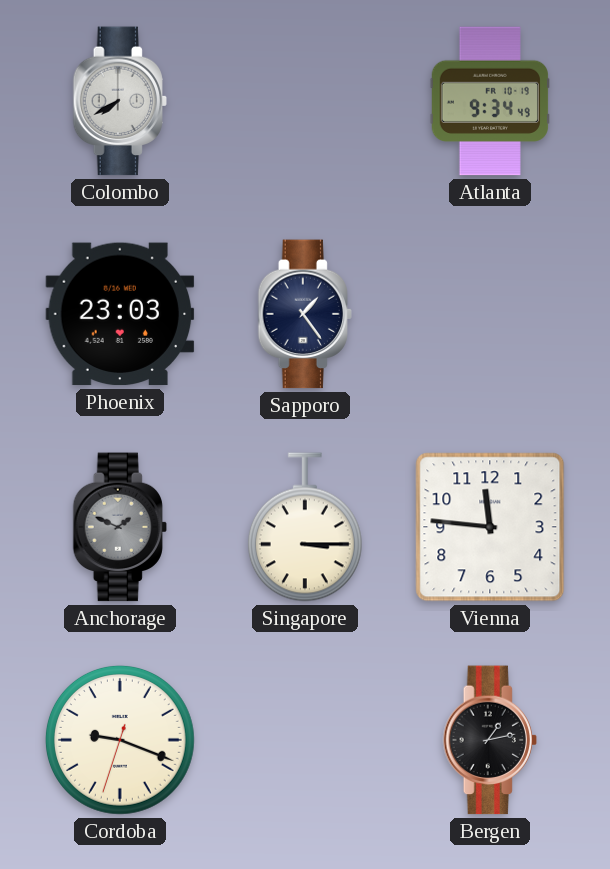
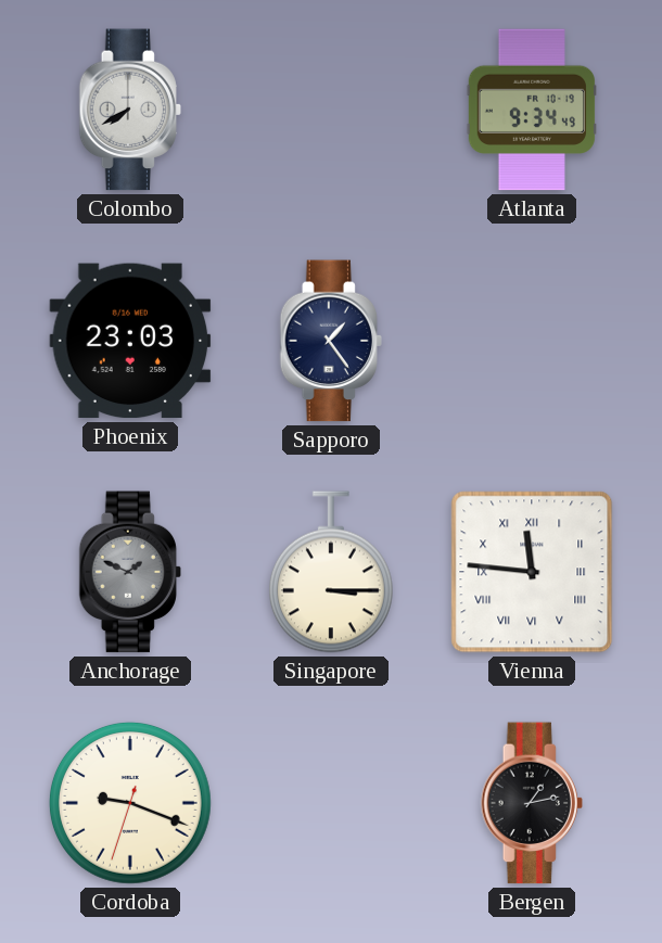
Vienna numerals: Arabic -> Roman
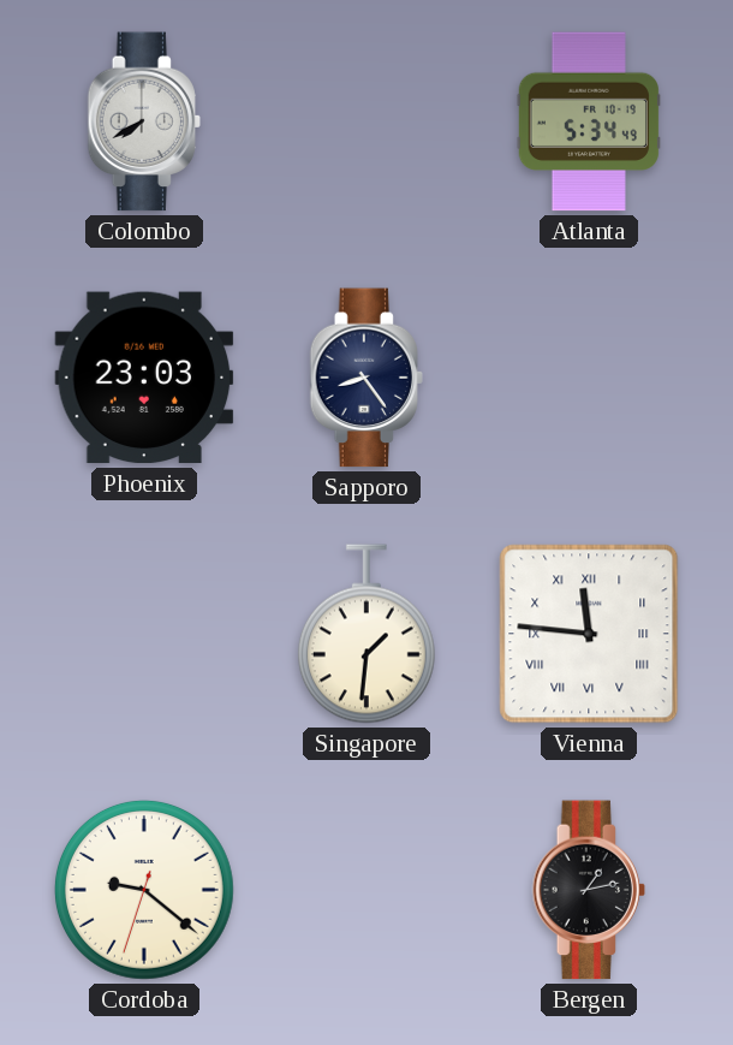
Atlanta: 9:34 -> 5:34
Sapporo: 1:24 -> 8:24
Anchorage: 1:49 -> none
Singapore: 3:15 -> 1:31
Cordoba: 9:18 -> 9:21
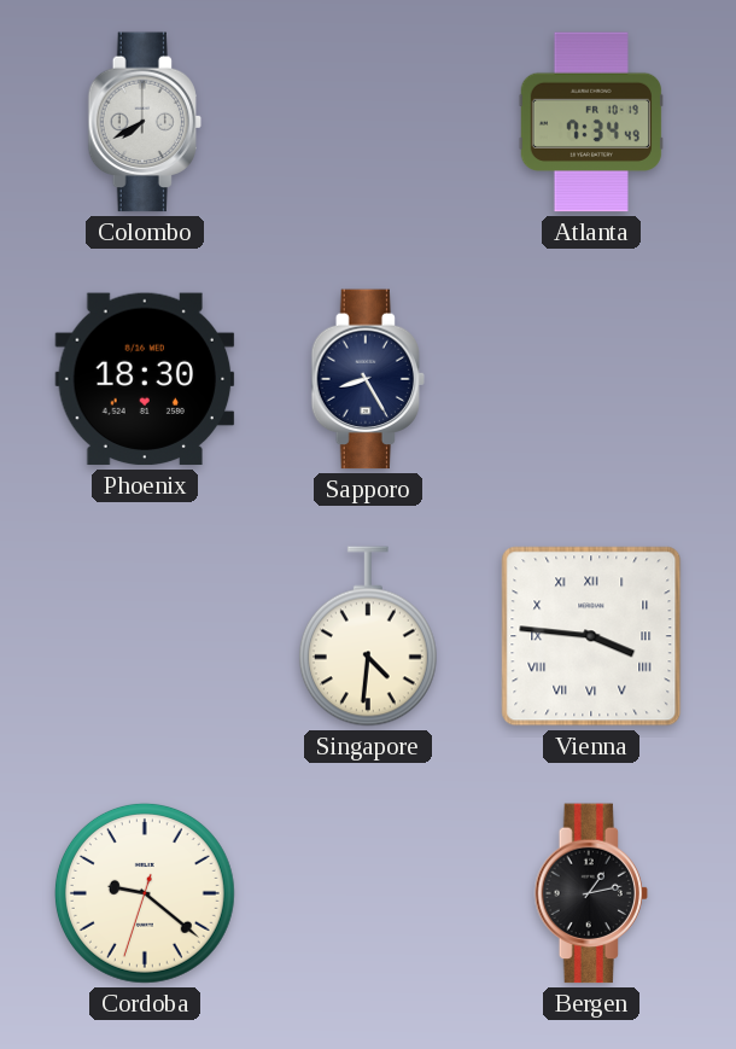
Atlanta: 5:34 -> 7:34
Phoenix: 23:03 -> 18:30
Sapporo: 8:24 -> 8:25
Singapore: 1:31 -> 4:31
Vienna: 11:46 -> 3:46
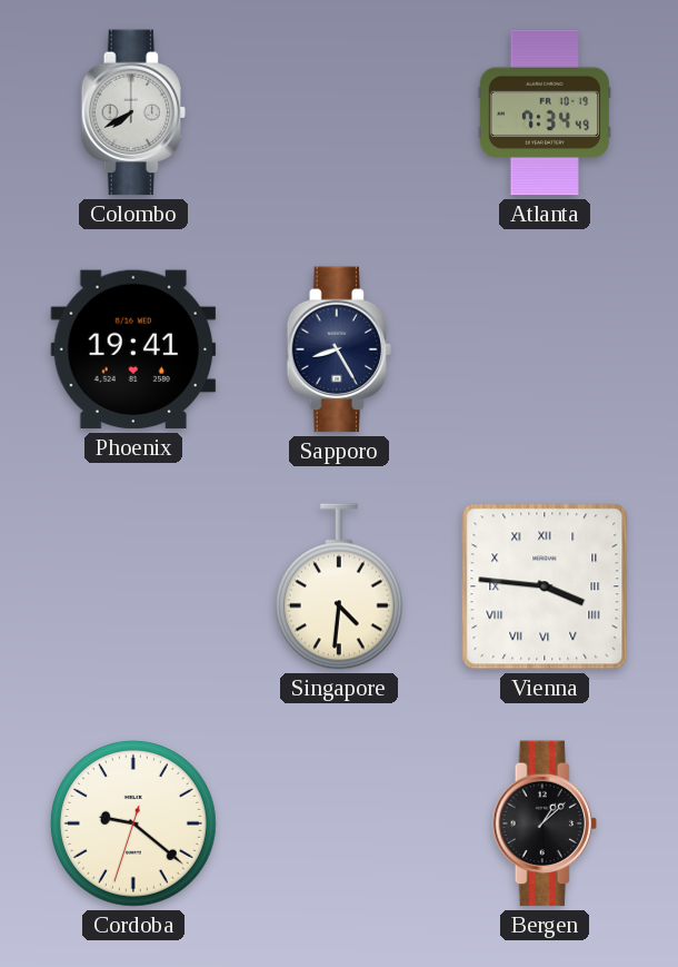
Phoenix: 18:30 -> 19:41
Bergen: 1:13 -> 1:08
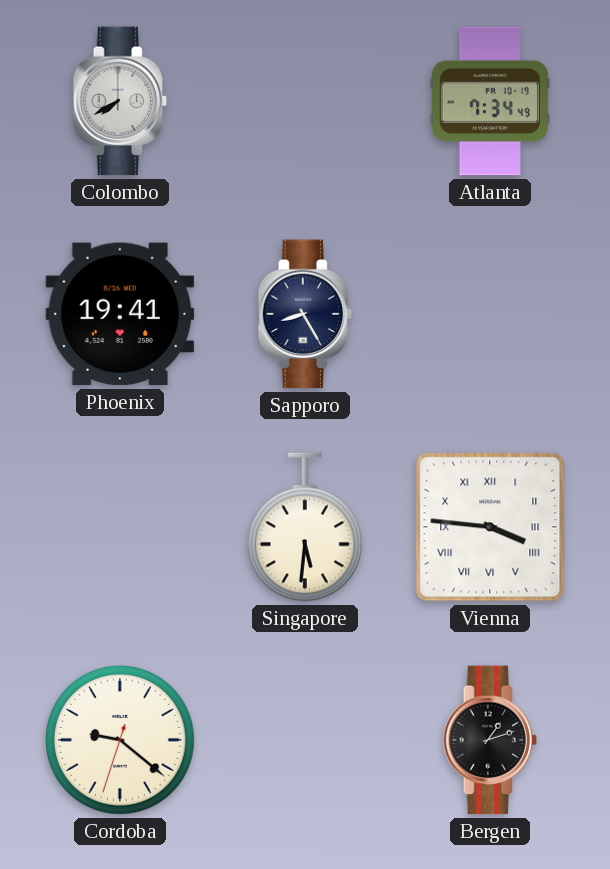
Singapore: 4:31 -> 5:31
Bergen: 1:08 -> 1:12
